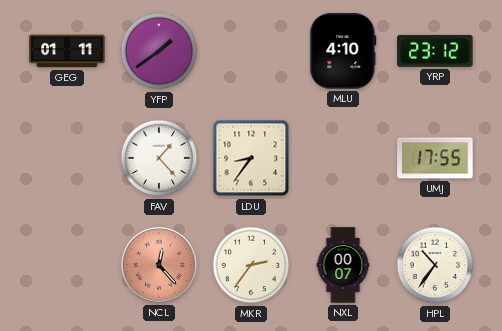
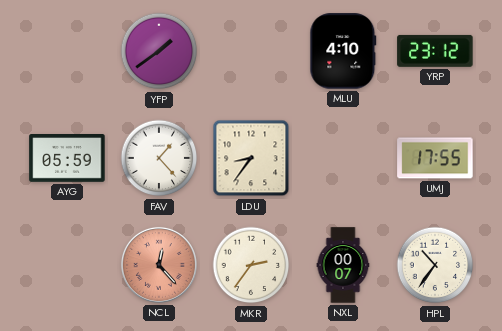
GEG: 01:11 -> none
AYG: none -> 05:59
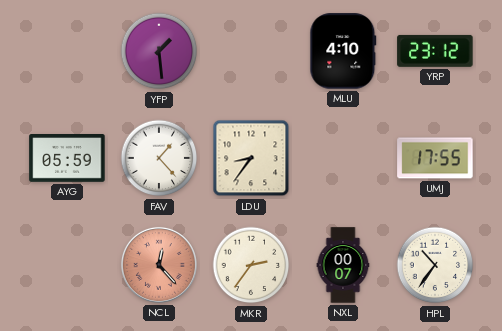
YFP: 1:39 -> 1:29
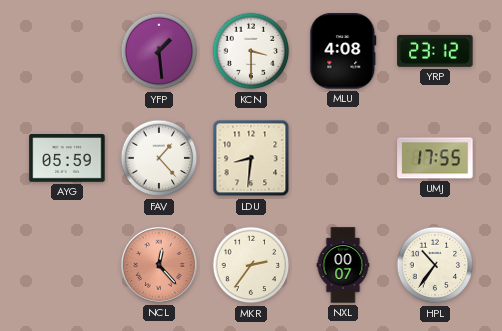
KCN: none -> 3:30
MLU: 4:10 -> 4:08
LDU: 8:36 -> 8:31
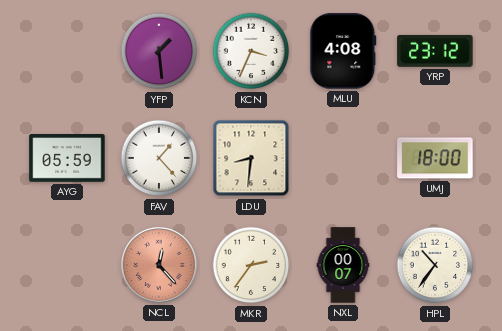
KCN: 3:30 -> 3:34
UMJ: 17:55 -> 18:00
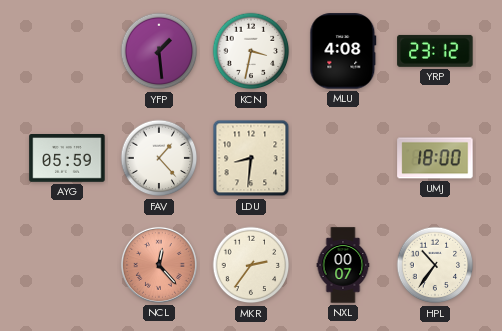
KCN: 3:34 -> 3:32
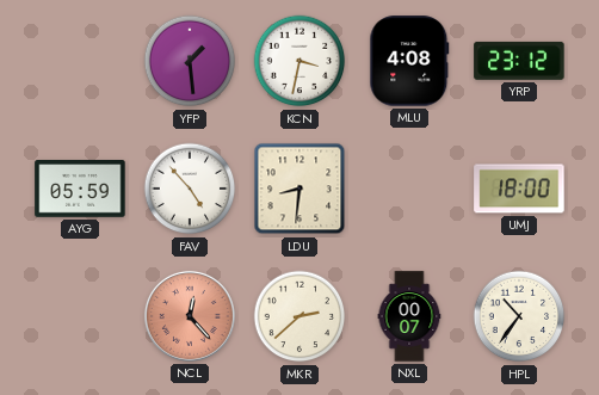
FAV: 1:23 -> 4:53
MKR: 2:36 -> 2:38
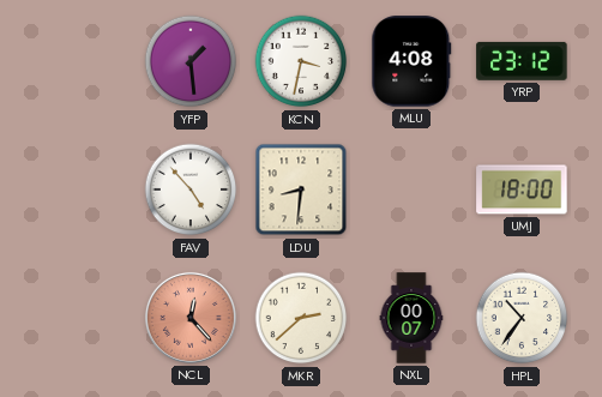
AYG: 05:59 -> none
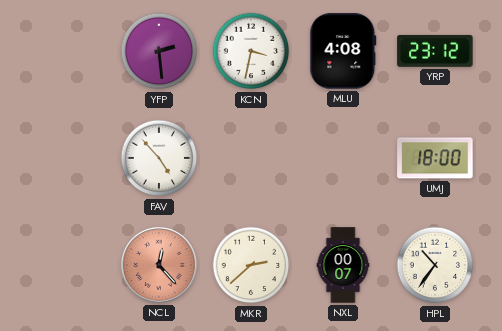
YFP: 1:29 -> 2:29
LDU: 8:31 -> none
